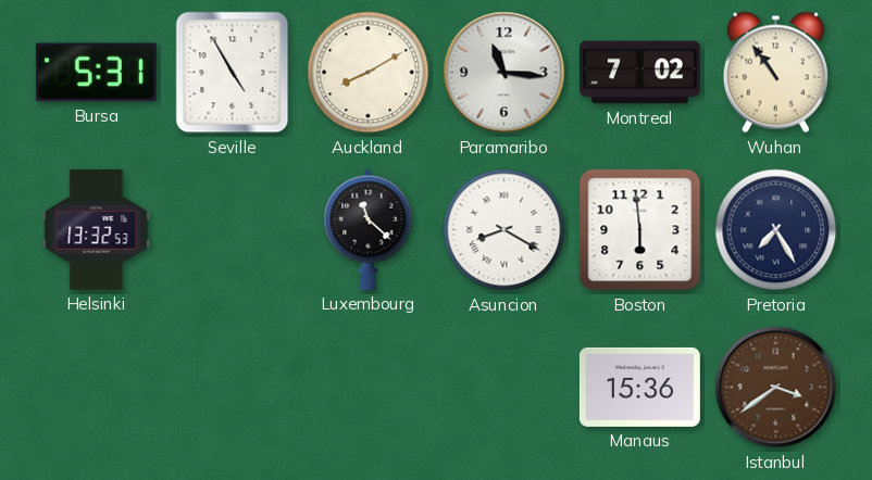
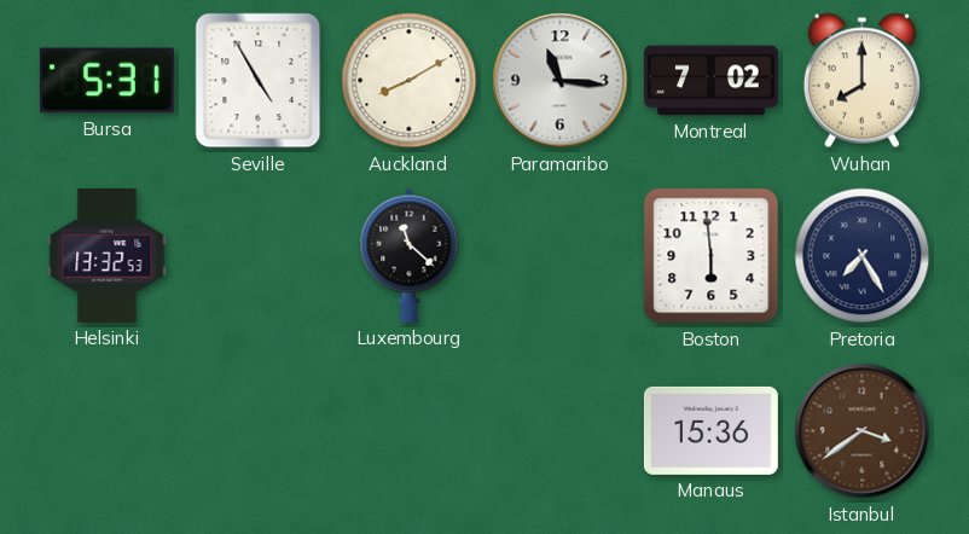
Wuhan: 10:54 -> 8:00
Asuncion: 8:20 -> none
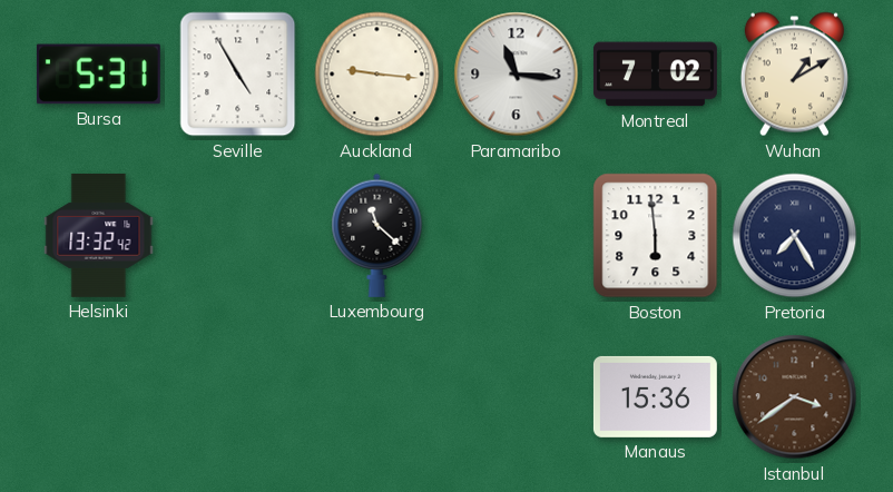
Auckland: 8:10 -> 9:16
Wuhan: 8:00 -> 1:10
Helsinki: 13:32:53 -> 13:32:42
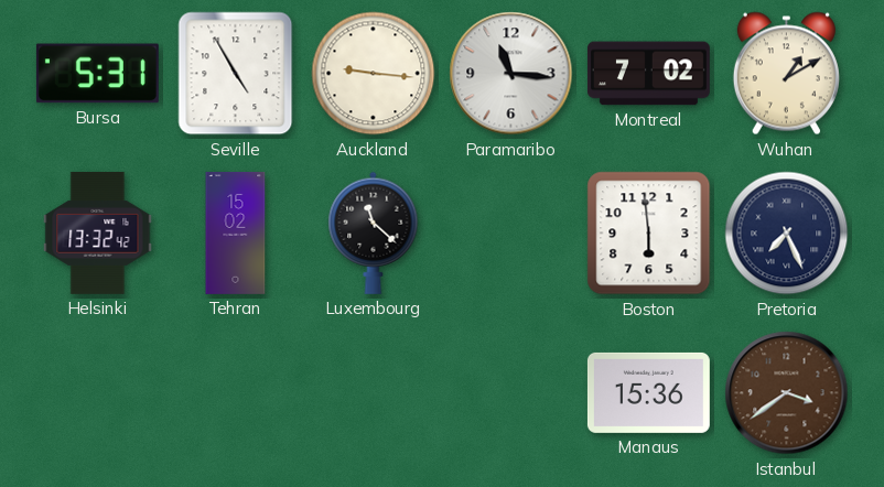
Tehran: none -> 15:02
Pretoria: 7:25 -> 7:26
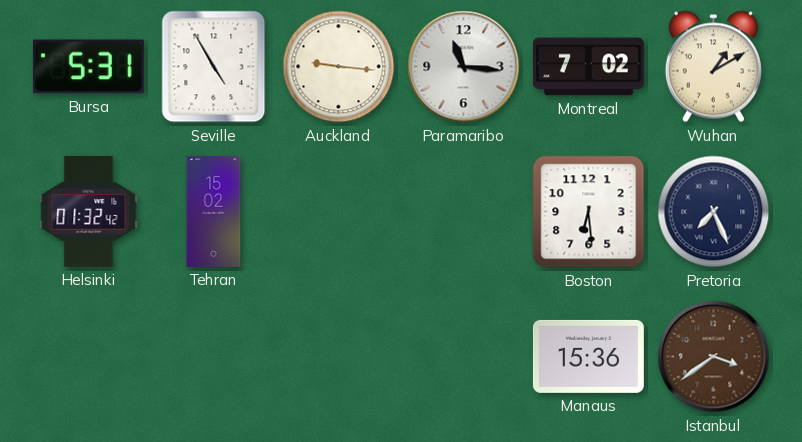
Helsinki: 13:32 -> 01:32
Luxembourg: 11:22 -> none
Boston: 5:59 -> 6:29
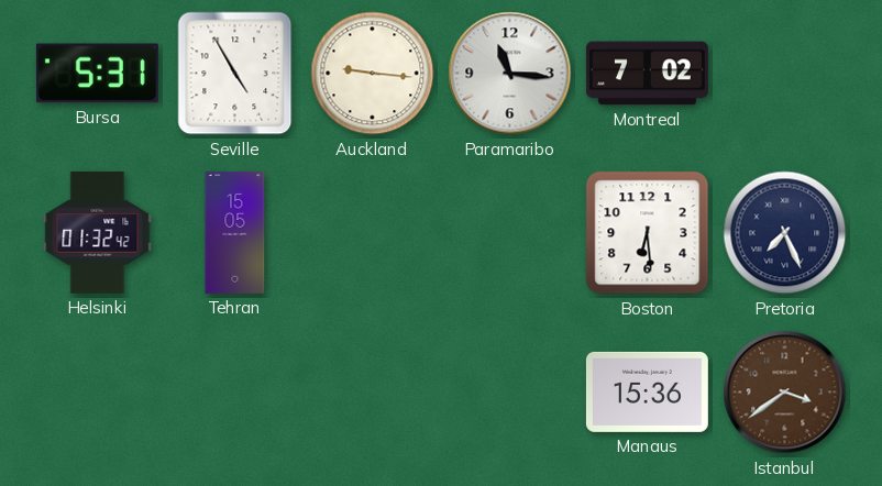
Wuhan: 1:10 -> none
Tehran: 15:02 -> 15:05
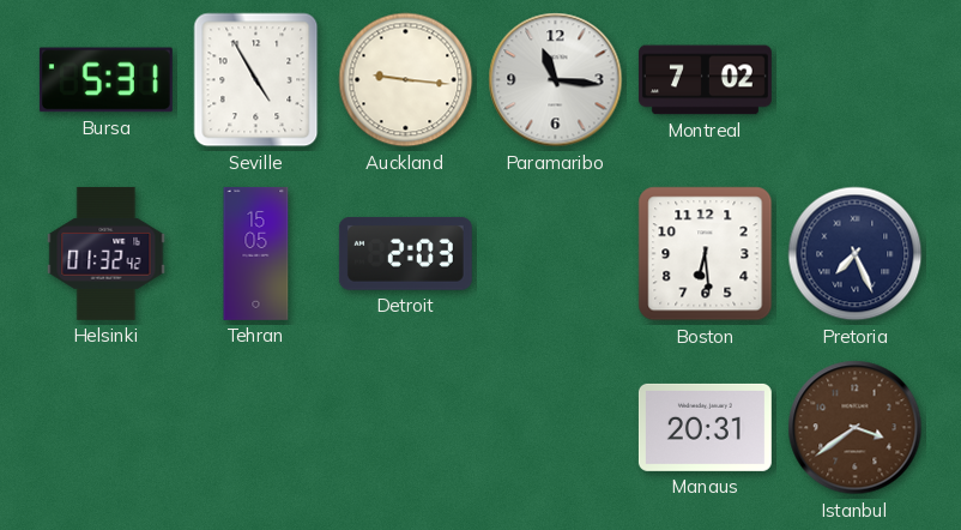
Detroit: none -> 2:03
Manaus: 15:36 -> 20:31
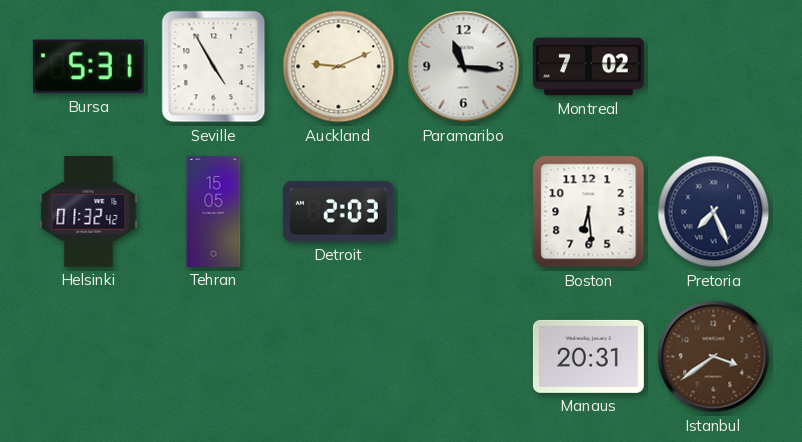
Auckland: 9:16 -> 9:11
